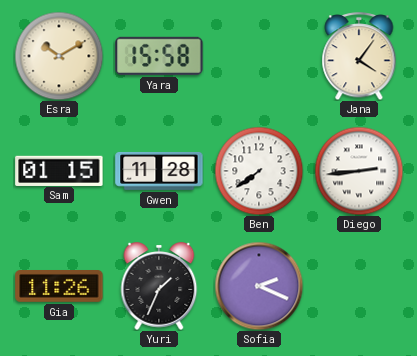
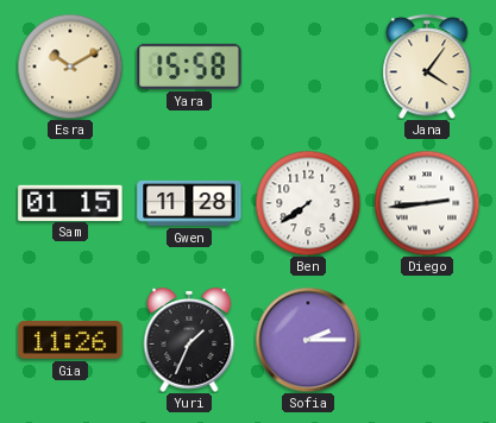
Sofia: 2:19 -> 2:15
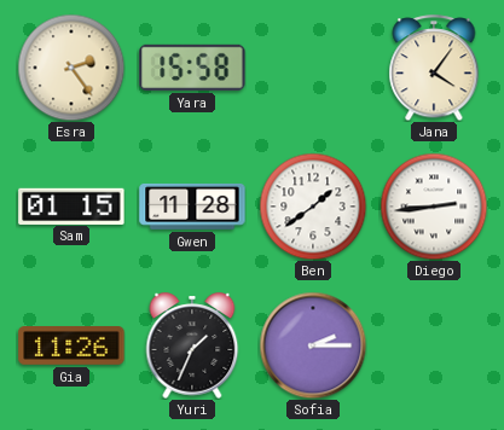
Esra: 10:10 -> 2:24
Ben: 7:39 -> 1:39
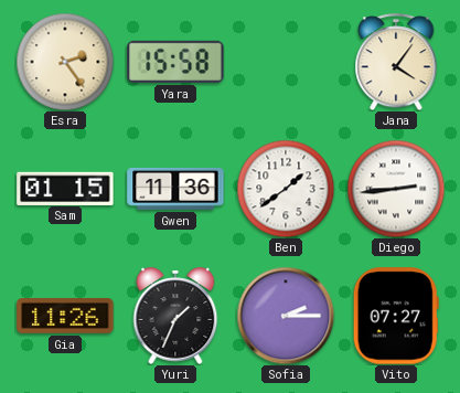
Gwen: 11:28 -> 11:36
Vito: none -> 07:27
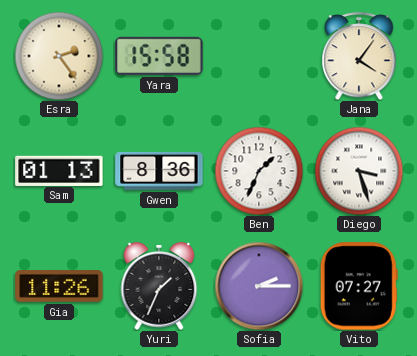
Sam: 01:15 -> 01:13
Gwen: 11:36 -> 8:36
Ben: 1:39 -> 1:34
Diego: 2:44 -> 3:27
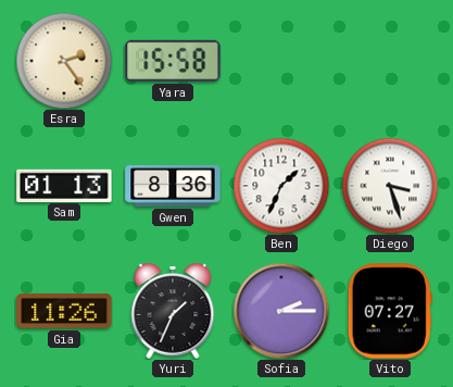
Jana: 4:06 -> none
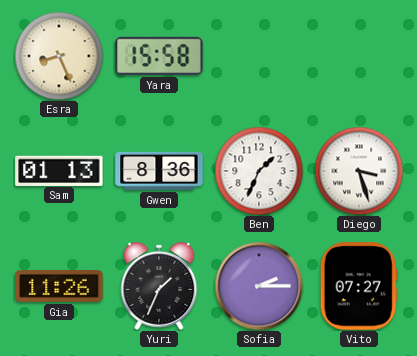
Esra: 2:24 -> 8:26
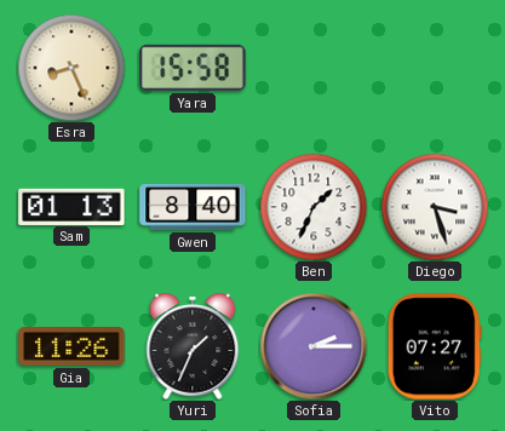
Gwen: 8:36 -> 8:40
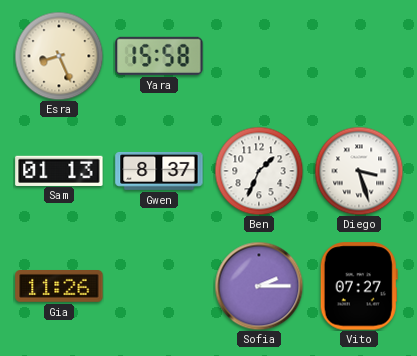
Gwen: 8:40 -> 8:37
Yuri: 1:34 -> none
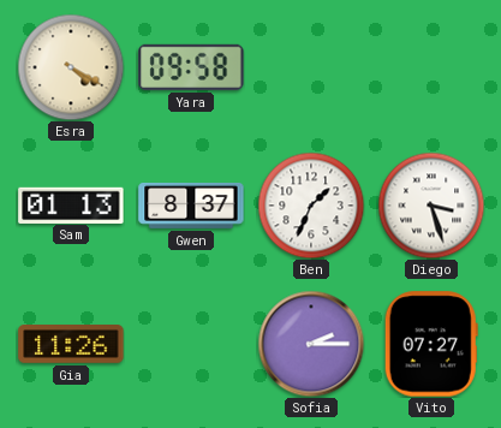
Esra: 8:26 -> 4:20
Yara: 15:58 -> 09:58
